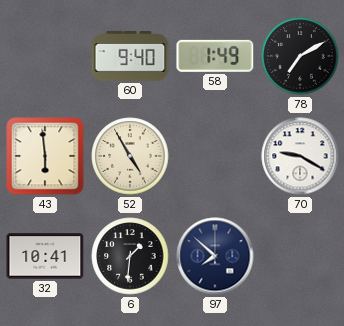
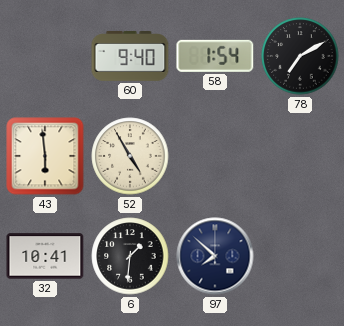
58: 1:49 -> 1:54
70: 9:20 -> none
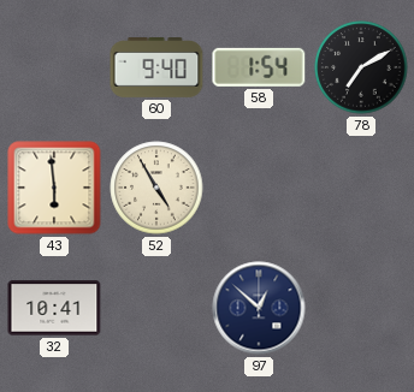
6: 1:31 -> none
97: 7:52 -> 12:52
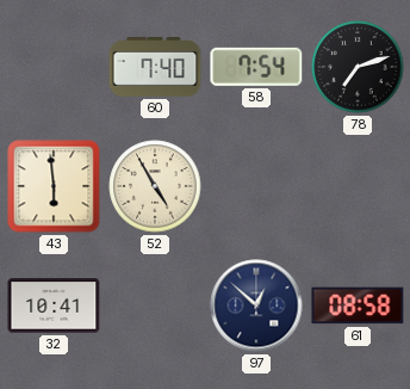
60: 9:40 -> 7:40
58: 1:54 -> 7:54
78: 7:10 -> 7:12
61: none -> 08:58
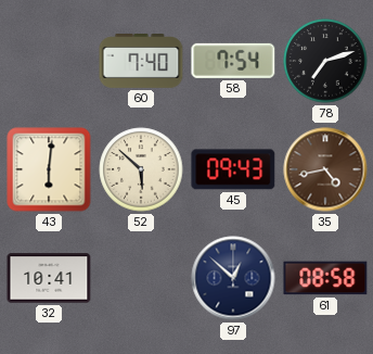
43: 5:59 -> 6:01
52: 4:55 -> 5:52
45: none -> 09:43
35: none -> 4:43
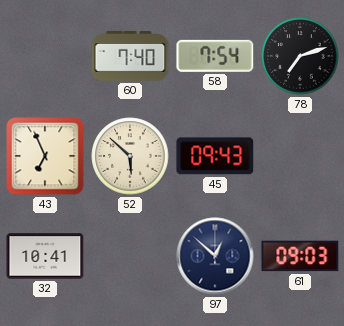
43: 6:01 -> 6:56
35: 4:43 -> none
61: 08:58 -> 09:03
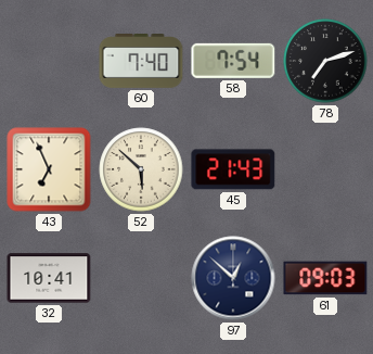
45: 09:43 -> 21:43
